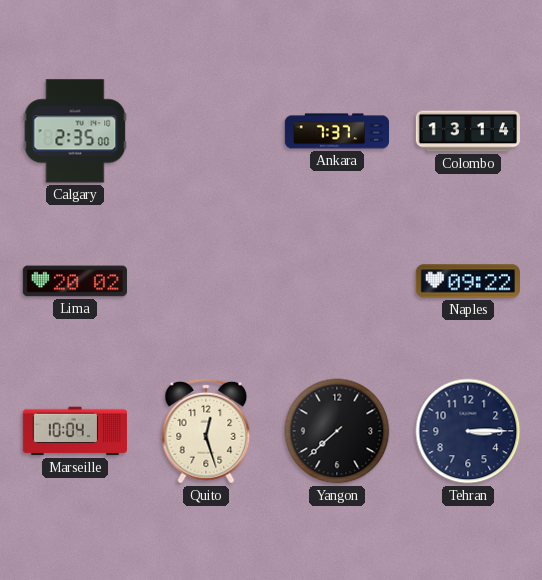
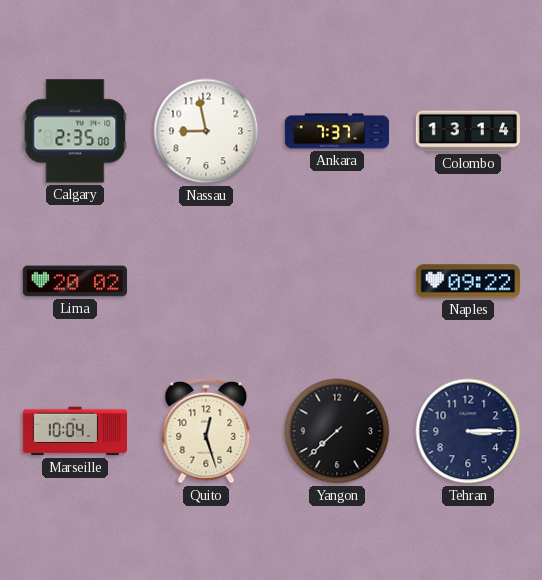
Nassau: none -> 8:58
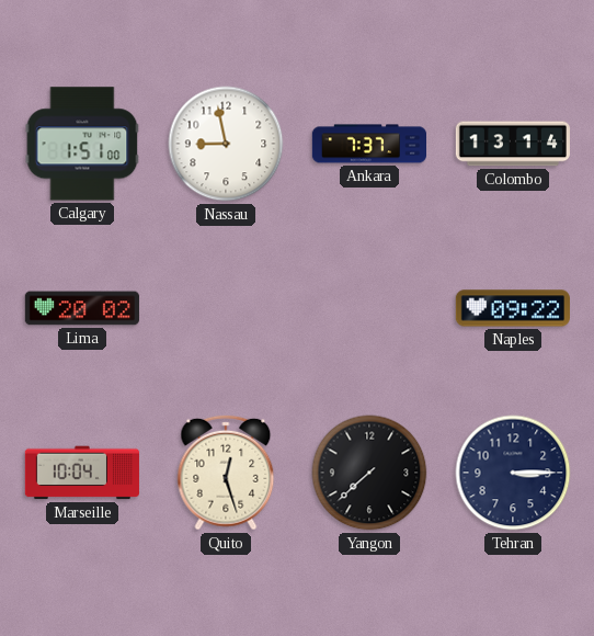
Calgary: 2:35 -> 1:51
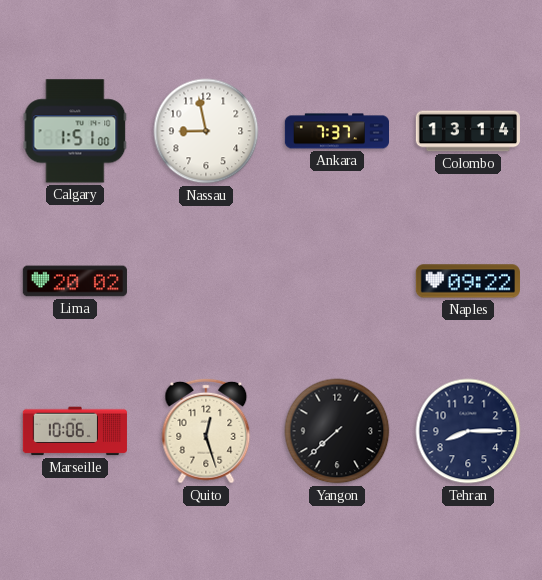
Marseille: 10:04 -> 10:06
Tehran: 3:15 -> 8:15
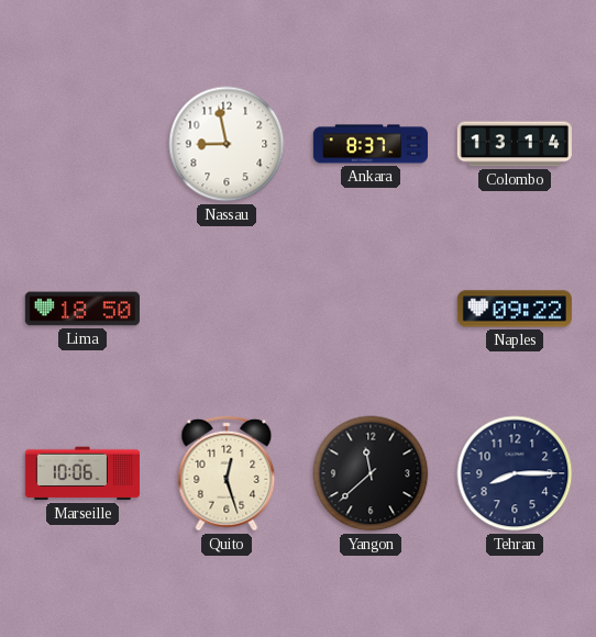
Calgary: 1:51 -> none
Ankara: 7:37 -> 8:37
Lima: 20:02 -> 18:50
Yangon: 7:38 -> 11:38
